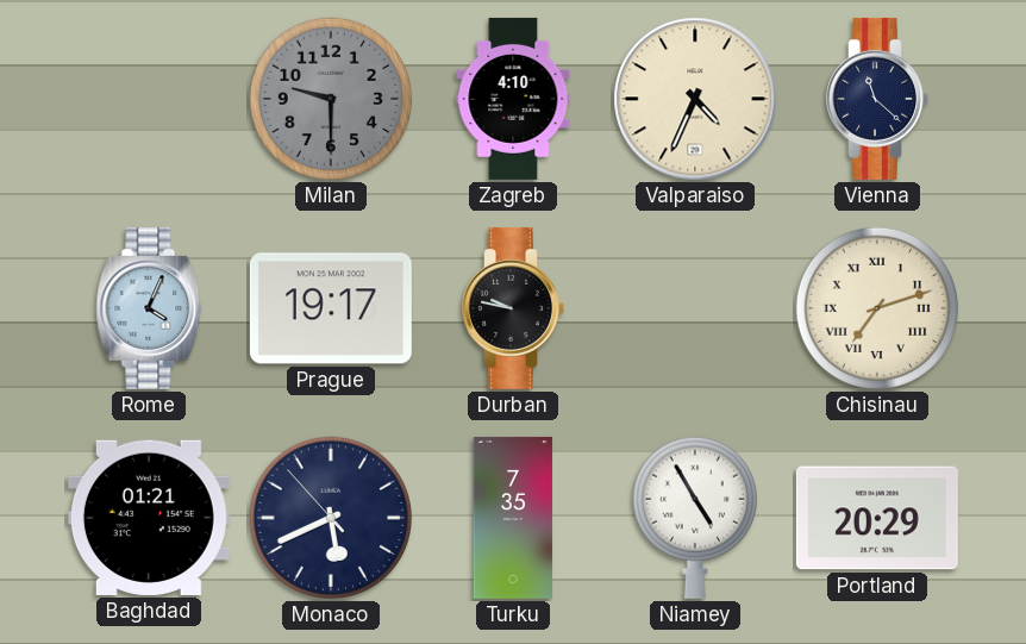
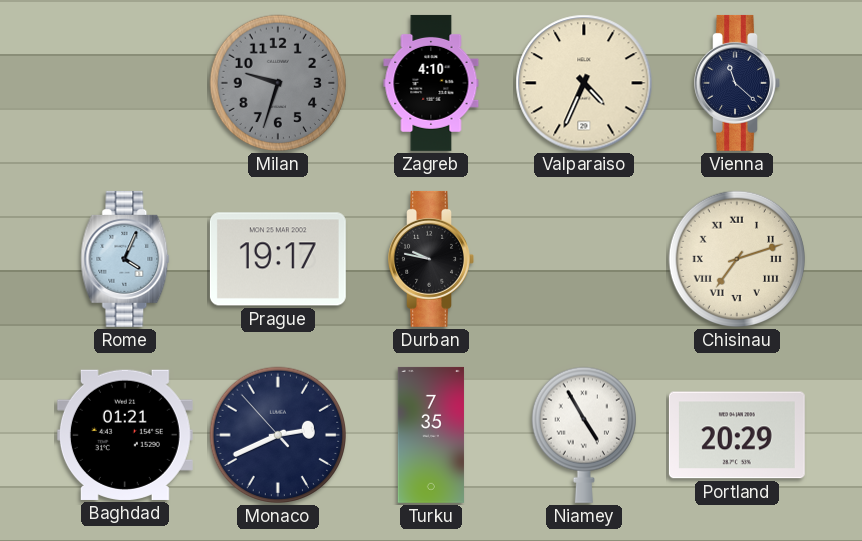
Milan: 9:30 -> 9:33
Monaco: 5:40 -> 2:40
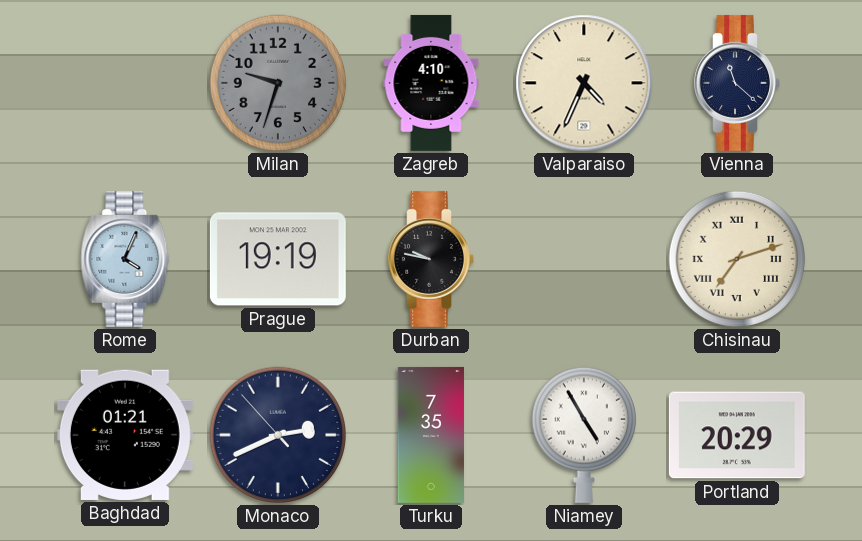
Prague: 19:17 -> 19:19
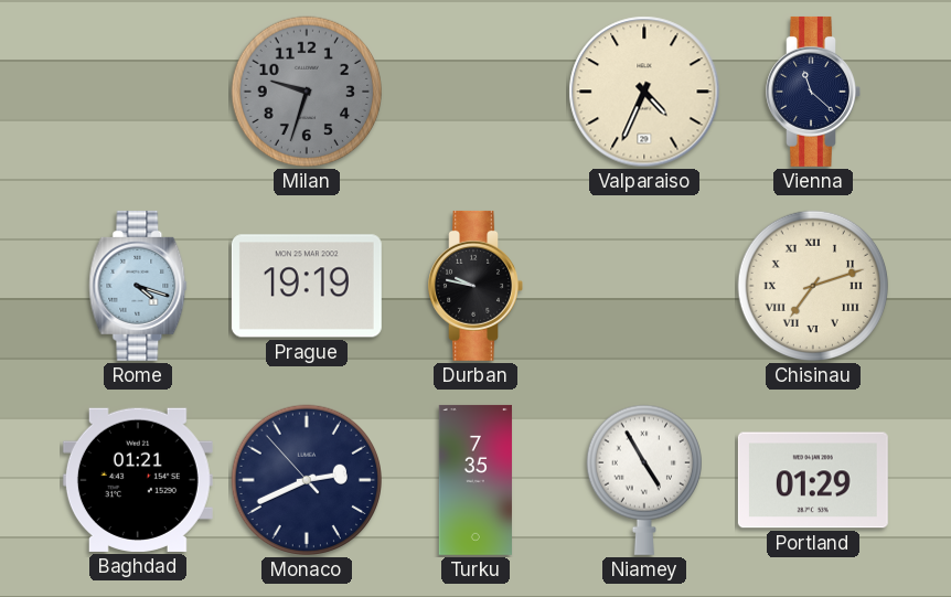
Zagreb: 4:10 -> none
Rome: 4:04 -> 4:18
Portland: 20:29 -> 01:29
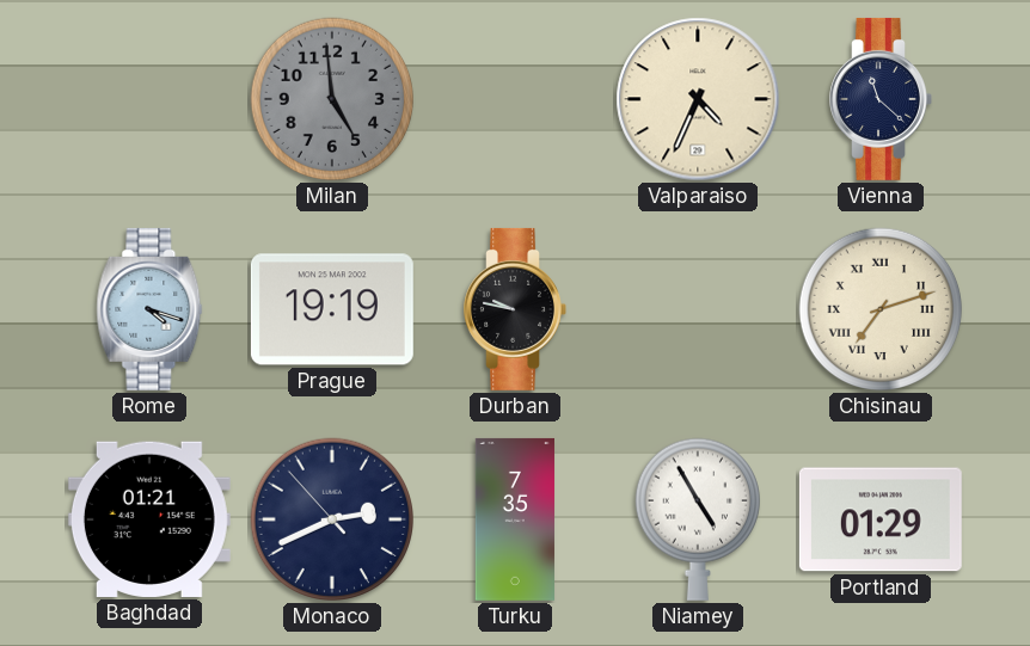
Milan: 9:33 -> 4:59
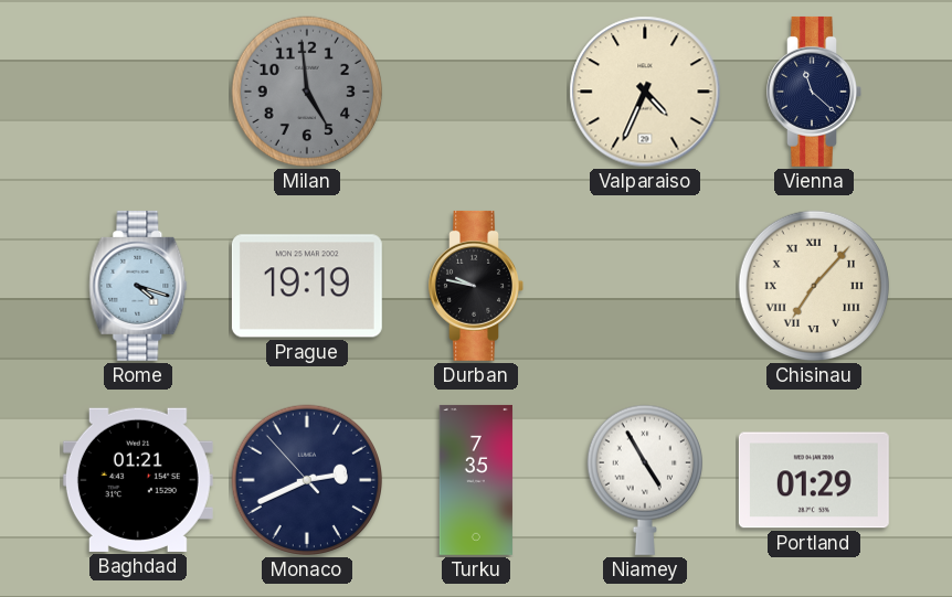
Chisinau: 7:12 -> 7:07
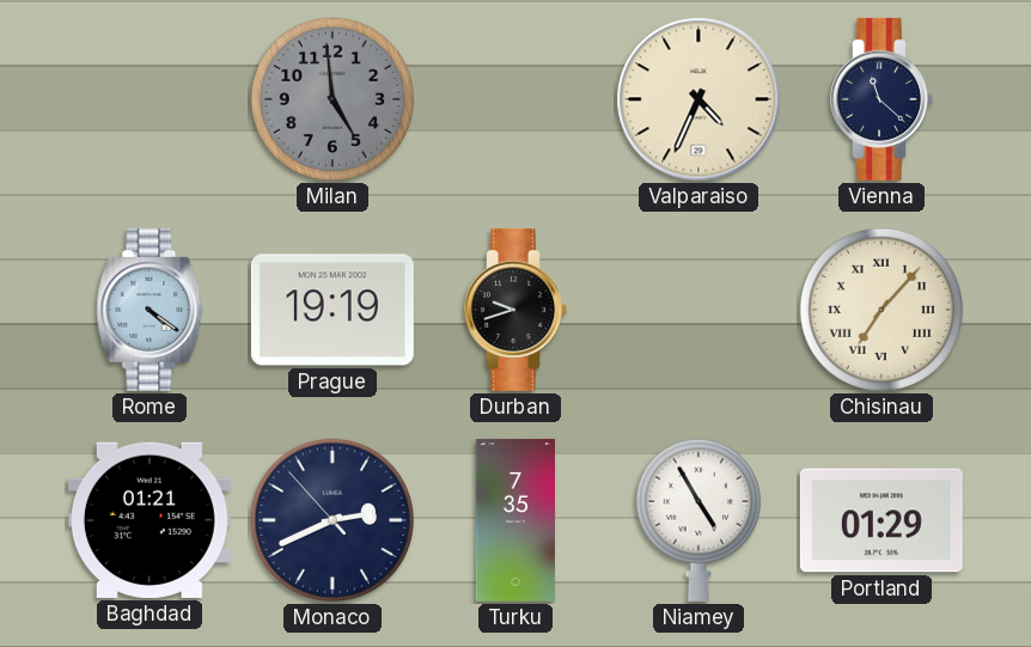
Rome: 4:18 -> 4:21
Durban: 9:47 -> 9:42
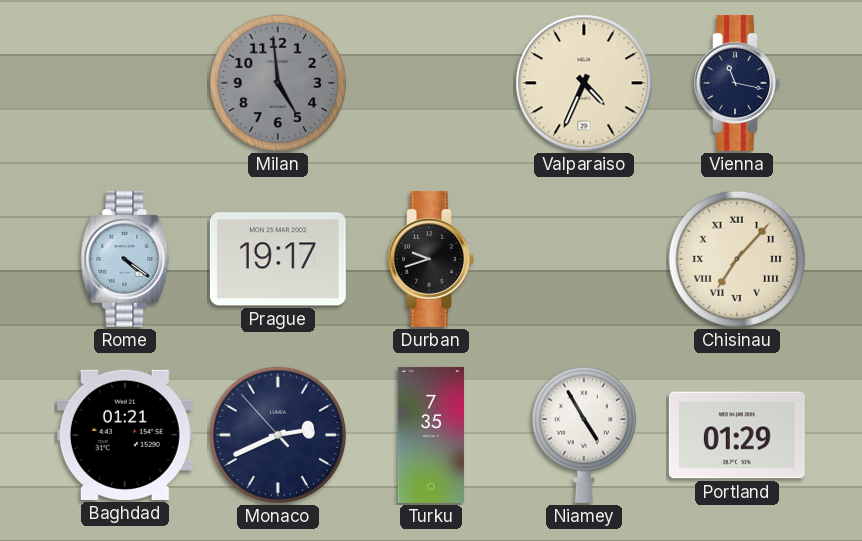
Vienna: 11:22 -> 11:17
Prague: 19:19 -> 19:17
